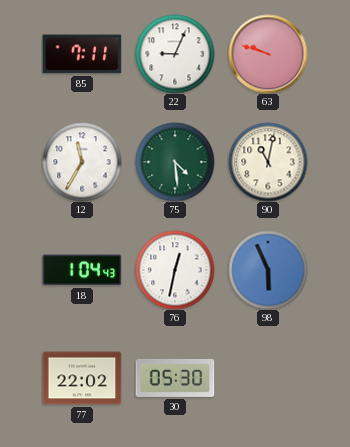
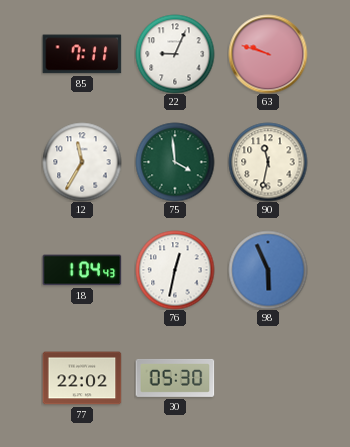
75: 4:29 -> 3:59
90: 11:02 -> 11:32
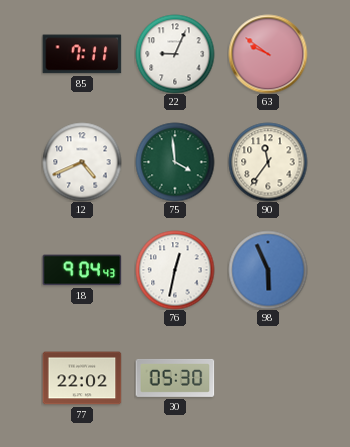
63: 9:48 -> 9:51
12: 11:35 -> 4:41
90: 11:32 -> 11:36
18: 1:04 -> 9:04
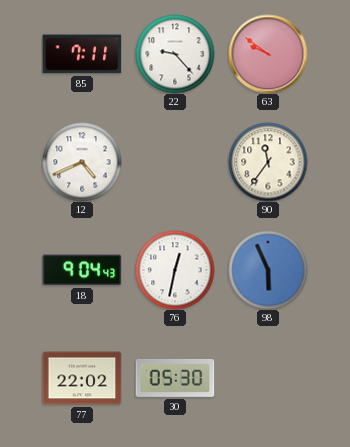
22: 9:04 -> 9:23
75: 3:59 -> none
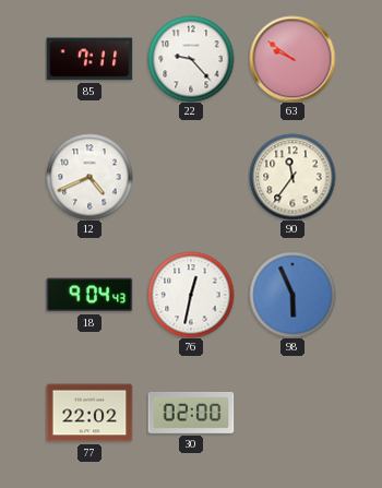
30: 05:30 -> 02:00
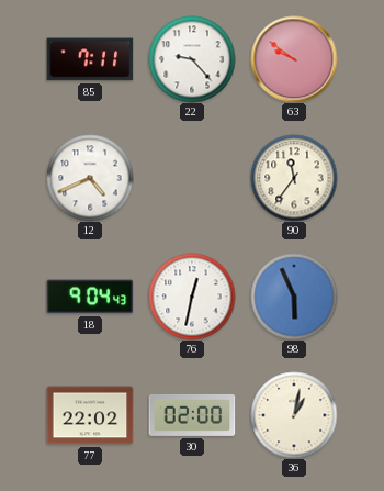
36: none -> 1:02
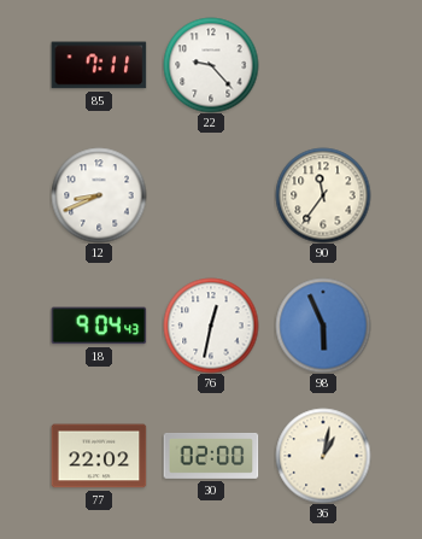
63: 9:51 -> none
12: 4:41 -> 8:41
